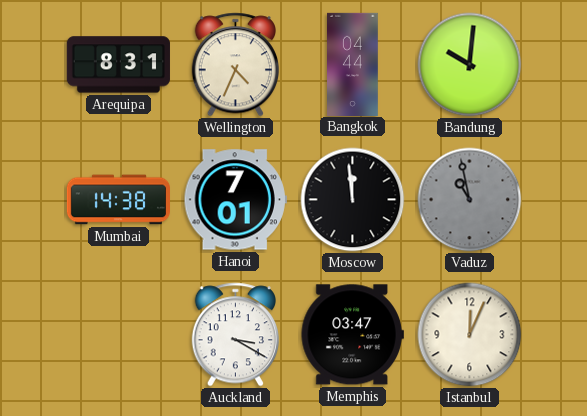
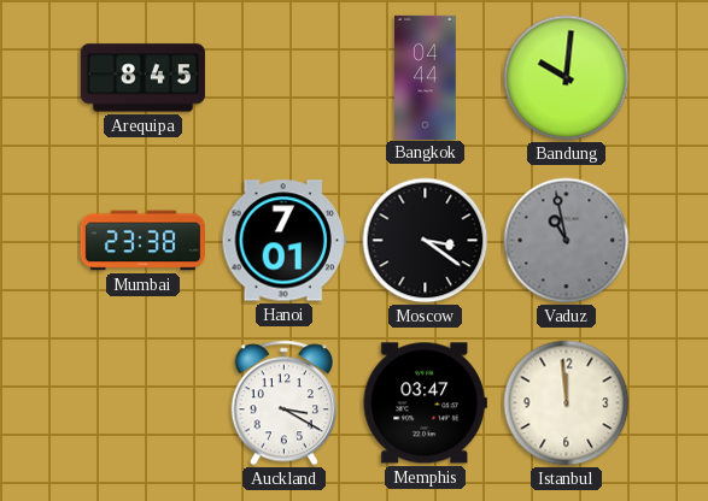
Arequipa: 8:31 -> 8:45
Wellington: 4:34 -> none
Mumbai: 14:38 -> 23:38
Moscow: 11:59 -> 3:21
Istanbul: 12:04 -> 11:59
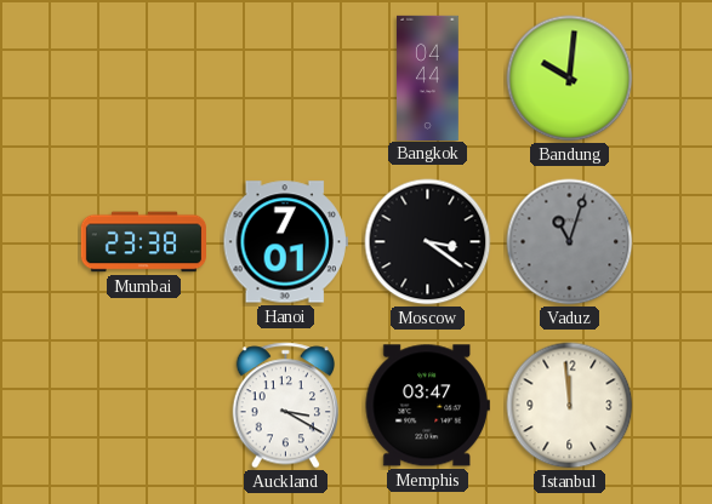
Arequipa: 8:45 -> none
Vaduz: 10:58 -> 11:03
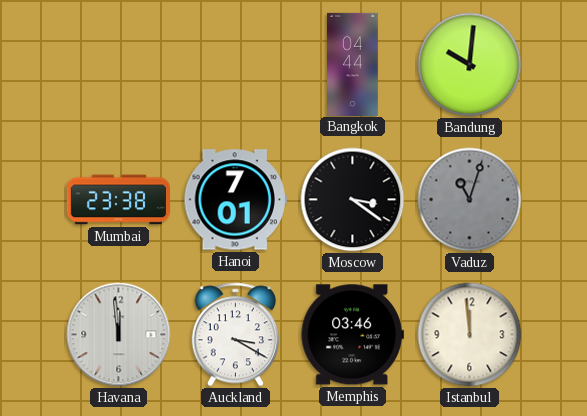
Havana: none -> 11:59
Memphis: 03:47 -> 03:46
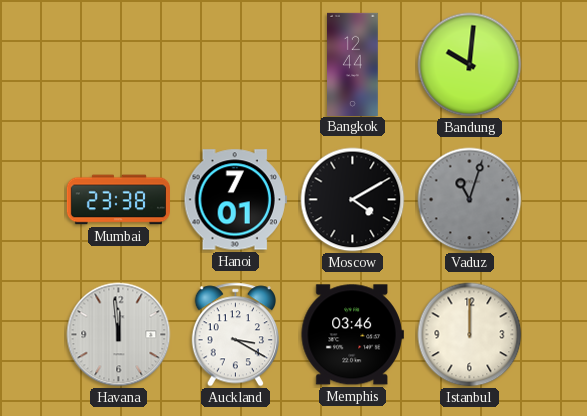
Bangkok: 04:44 -> 12:44
Moscow: 3:21 -> 4:10
Istanbul: 11:59 -> 12:00
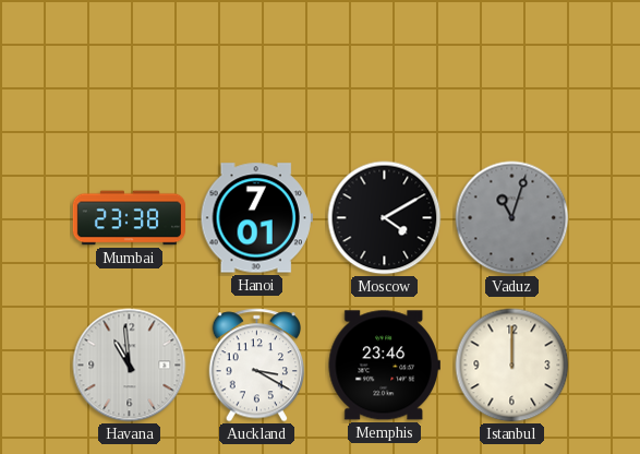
Bangkok: 12:44 -> none
Bandung: 10:01 -> none
Havana: 11:59 -> 10:59
Memphis: 03:46 -> 23:46
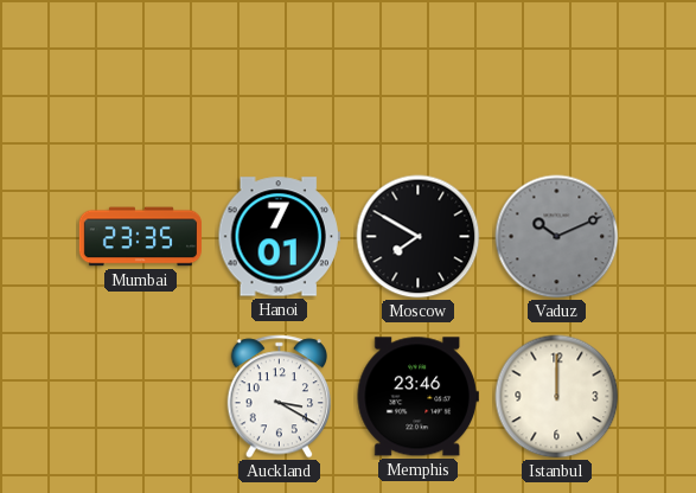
Mumbai: 23:38 -> 23:35
Moscow: 4:10 -> 7:50
Vaduz: 11:03 -> 10:11
Havana: 10:59 -> none
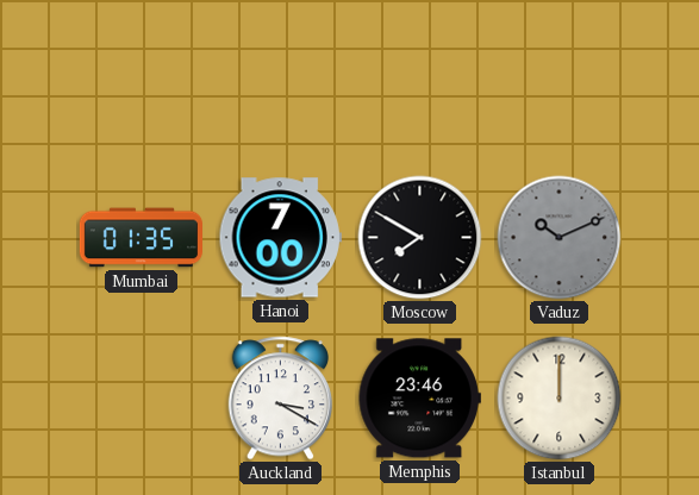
Mumbai: 23:35 -> 01:35
Hanoi: 7:01 -> 7:00
